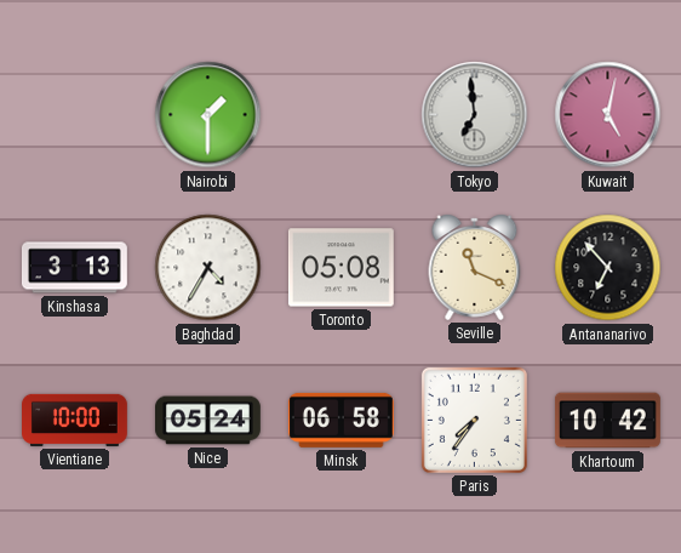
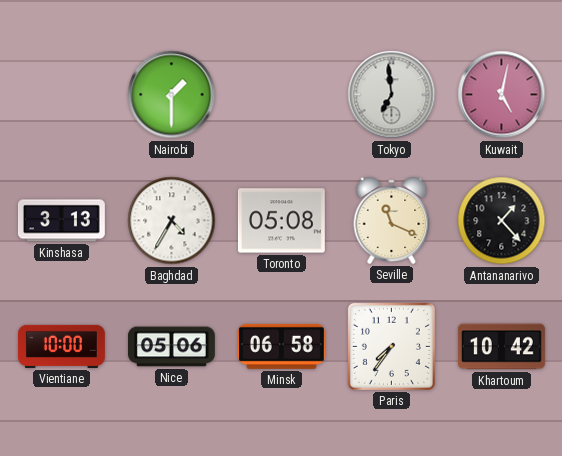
Antananarivo: 6:53 -> 1:23
Nice: 05:24 -> 05:06
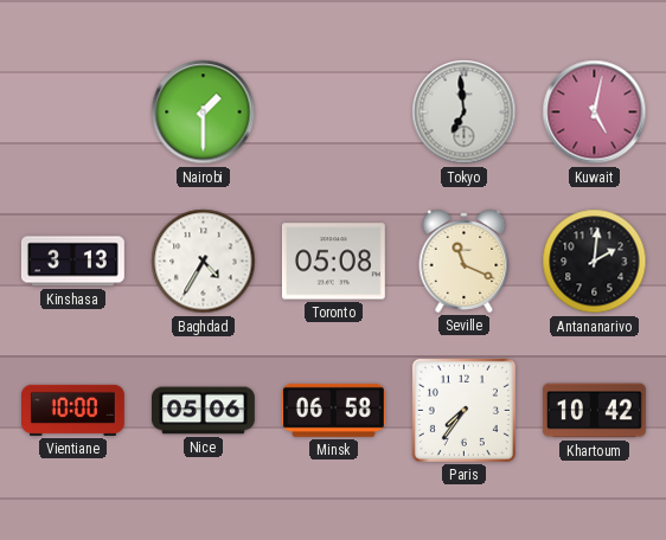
Antananarivo: 1:23 -> 2:01
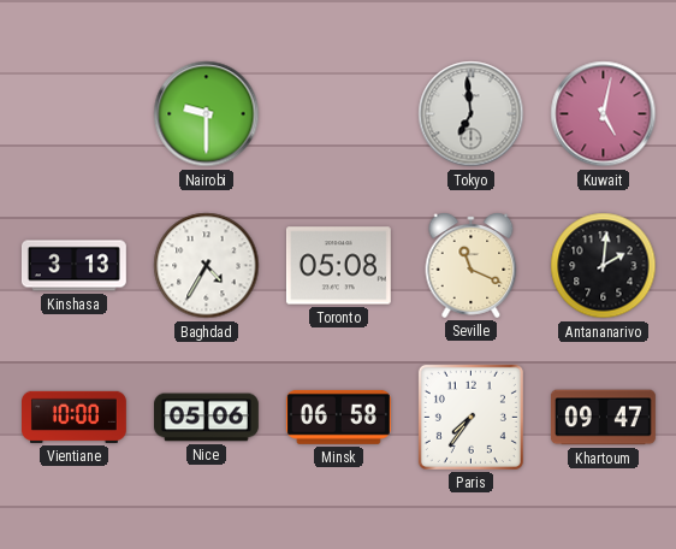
Nairobi: 1:30 -> 9:30
Khartoum: 10:42 -> 09:47
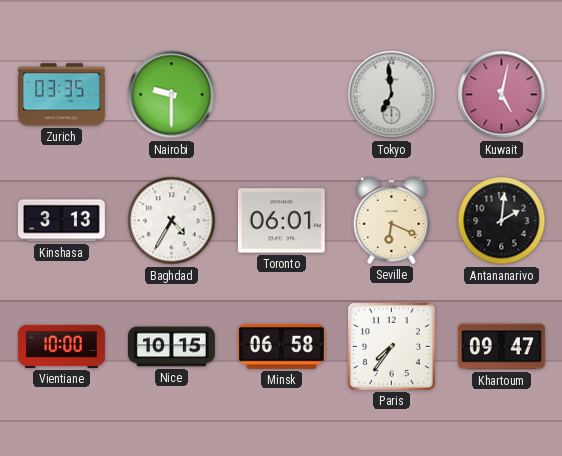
Zurich: none -> 03:35
Toronto: 05:08 -> 06:01
Seville: 11:19 -> 6:19
Nice: 05:06 -> 10:15
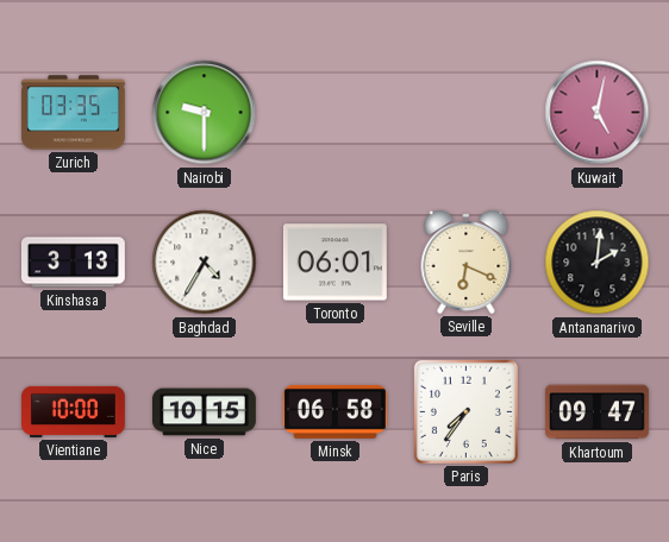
Tokyo: 6:59 -> none
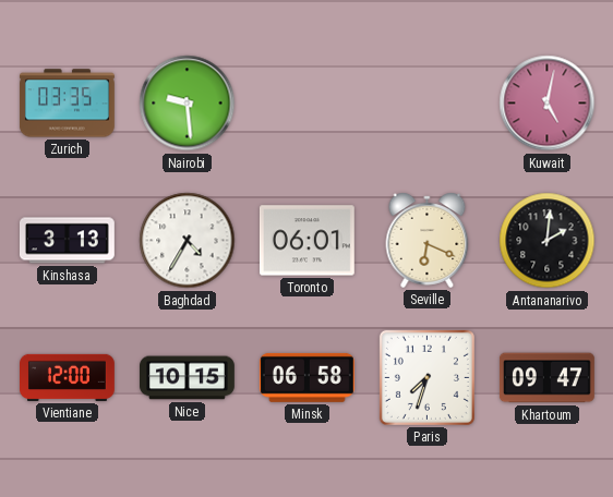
Nairobi: 9:30 -> 9:29
Vientiane: 10:00 -> 12:00
Paris: 7:36 -> 7:33
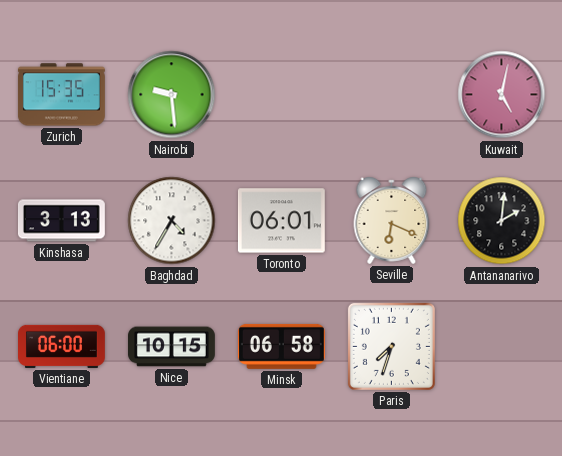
Zurich: 03:35 -> 15:35
Vientiane: 12:00 -> 06:00
Khartoum: 09:47 -> none
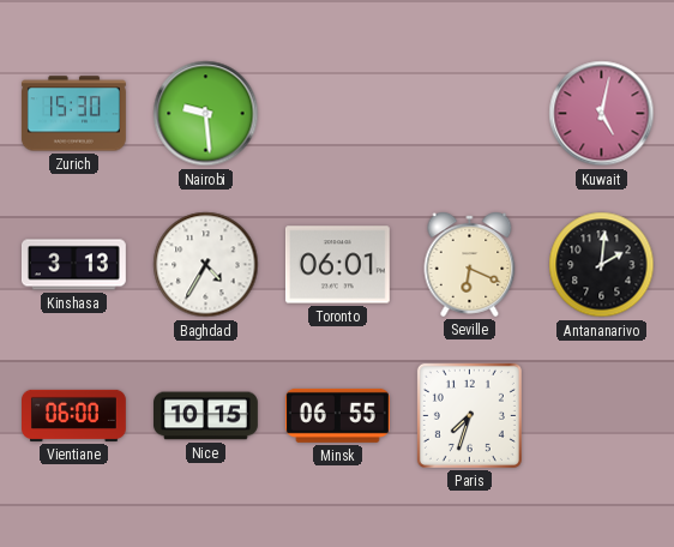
Zurich: 15:35 -> 15:30
Minsk: 06:58 -> 06:55
